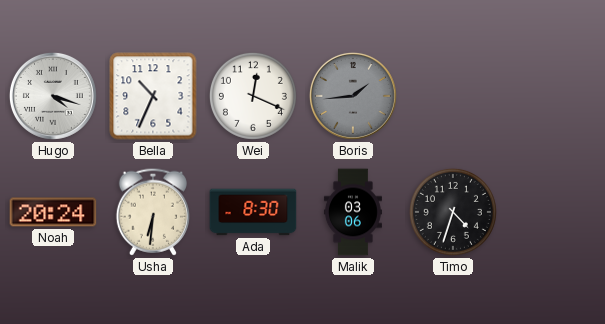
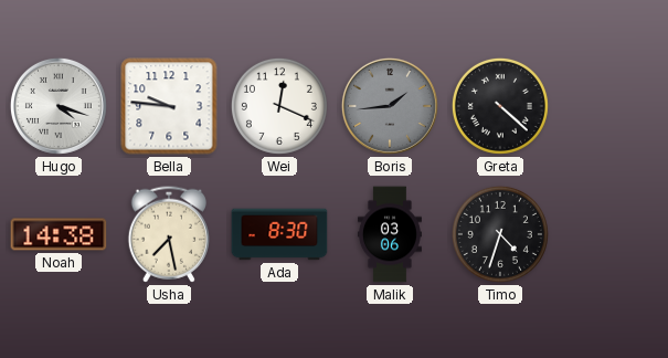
Bella: 10:34 -> 9:46
Greta: none -> 4:22
Noah: 20:24 -> 14:38
Usha: 6:31 -> 7:28
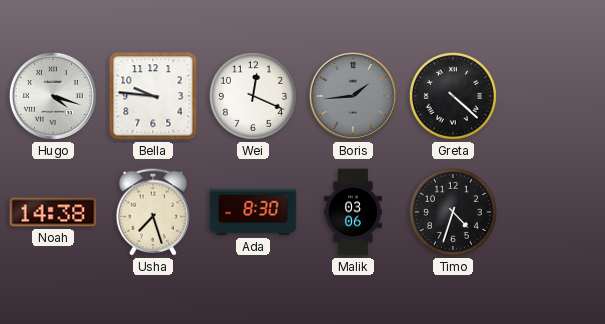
Usha: 7:28 -> 7:27
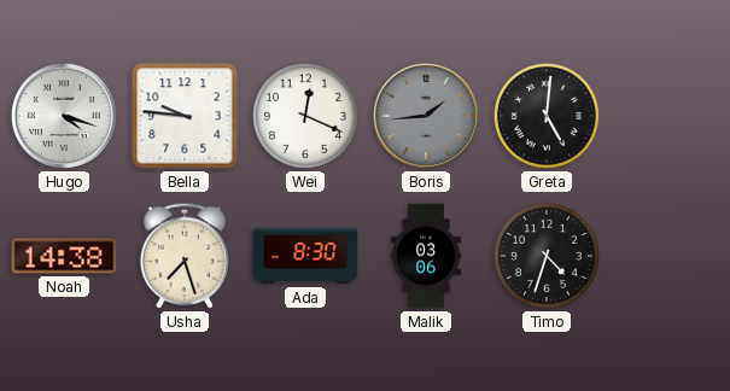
Greta: 4:22 -> 5:01
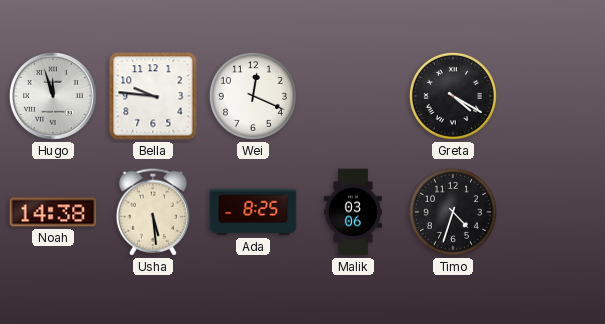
Hugo: 4:18 -> 11:57
Boris: 1:44 -> none
Greta: 5:01 -> 4:20
Usha: 7:27 -> 5:29
Ada: 8:30 -> 8:25
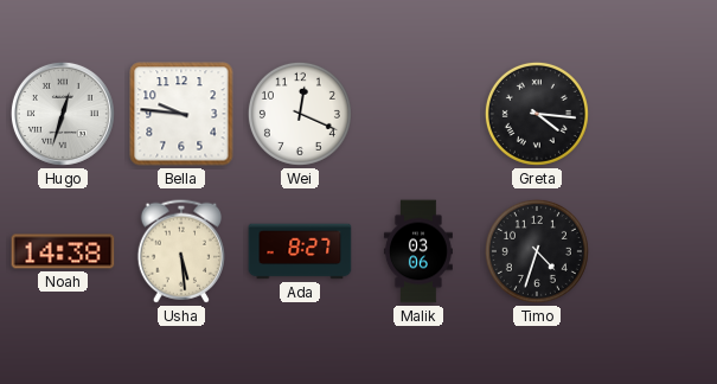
Hugo: 11:57 -> 12:33
Greta: 4:20 -> 4:16
Ada: 8:25 -> 8:27
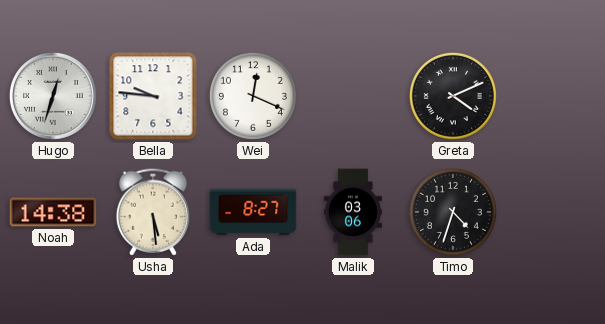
Greta: 4:16 -> 4:11
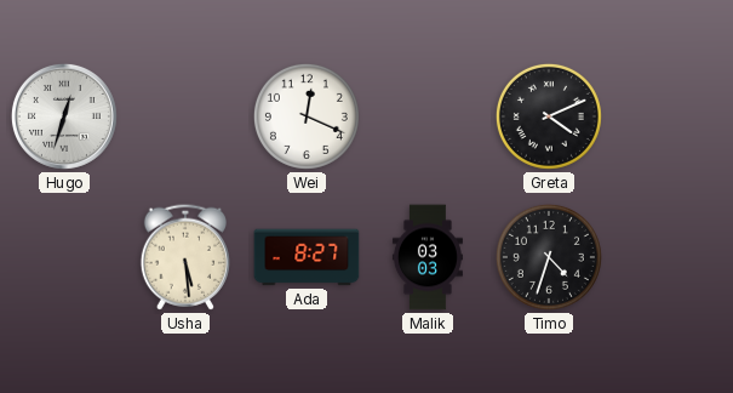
Bella: 9:46 -> none
Noah: 14:38 -> none
Malik: 03:06 -> 03:03
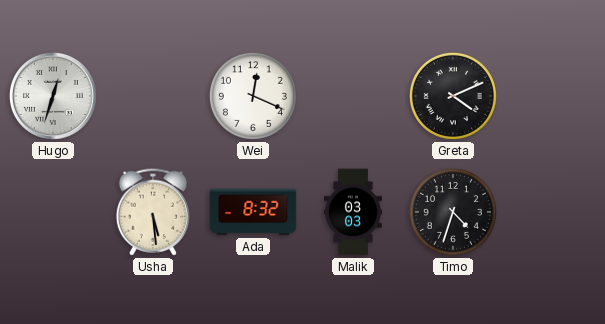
Ada: 8:27 -> 8:32
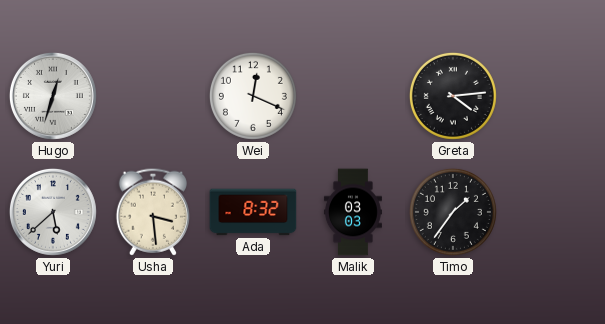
Greta: 4:11 -> 4:14
Yuri: none -> 5:38
Usha: 5:29 -> 3:29
Timo: 4:33 -> 1:36
